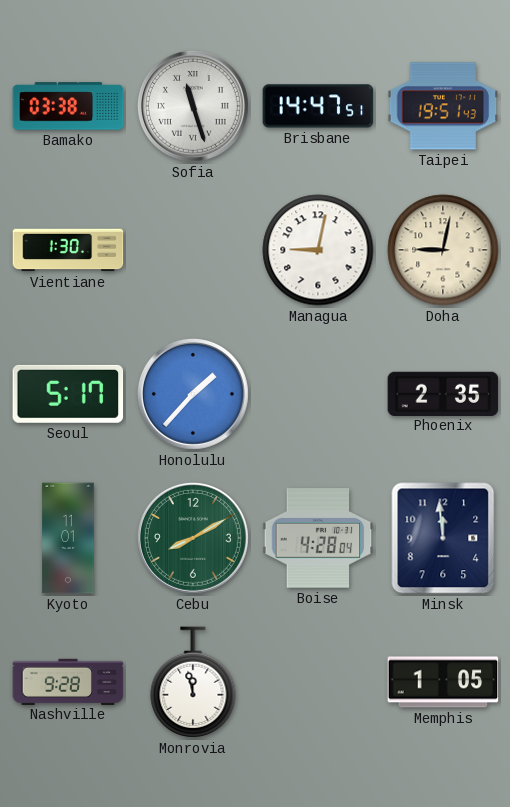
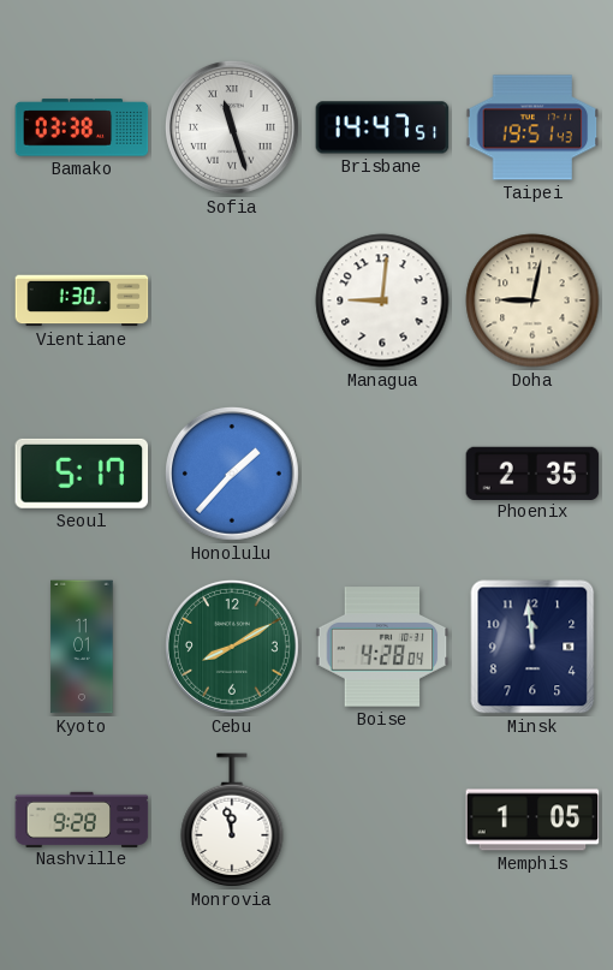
Managua: 9:02 -> 9:01
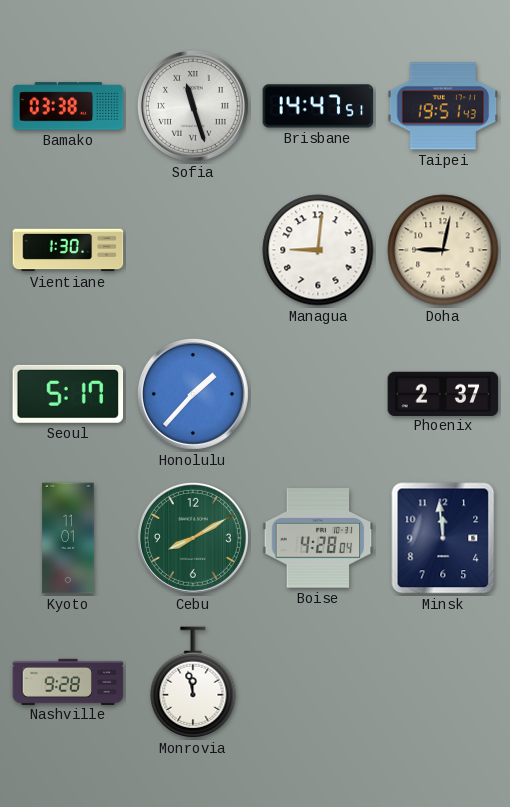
Phoenix: 2:35 -> 2:37
Memphis: 1:05 -> none
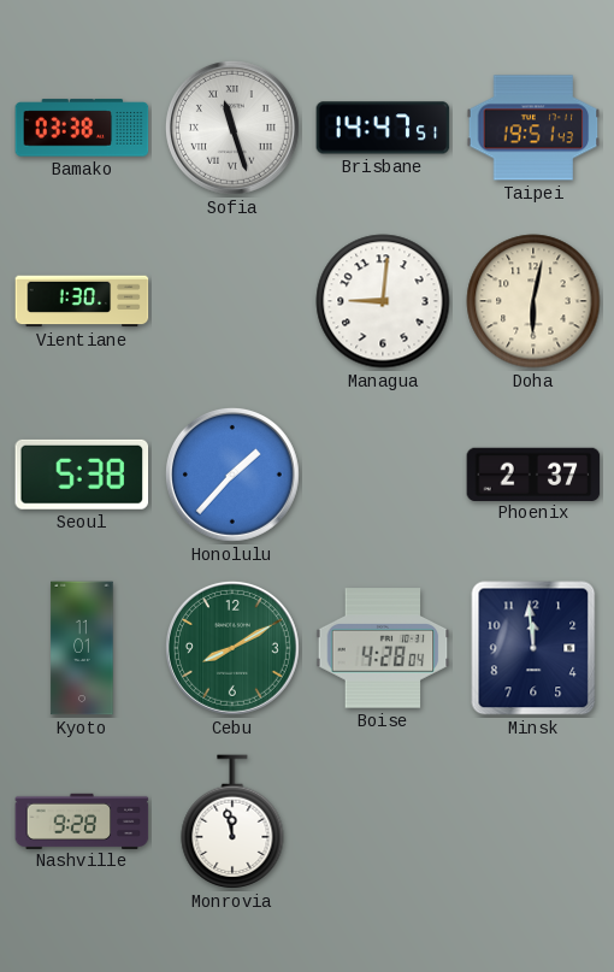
Doha: 9:02 -> 6:02
Seoul: 5:17 -> 5:38
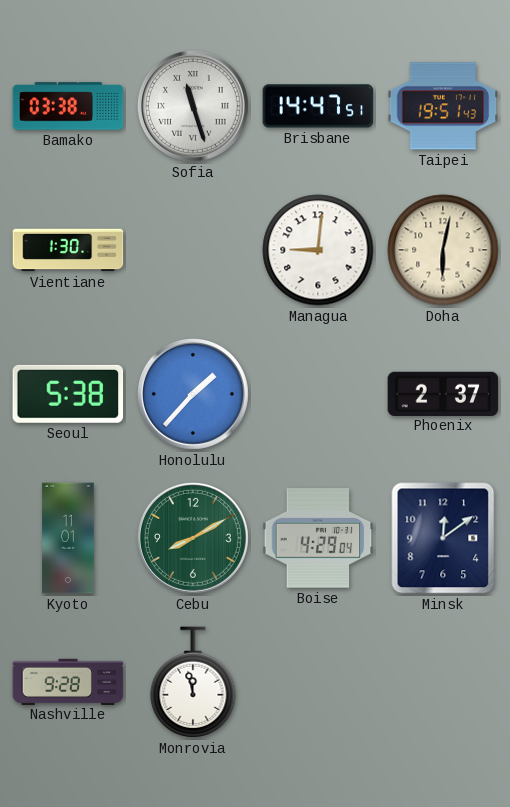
Boise: 4:28 -> 4:29
Minsk: 11:59 -> 12:09
